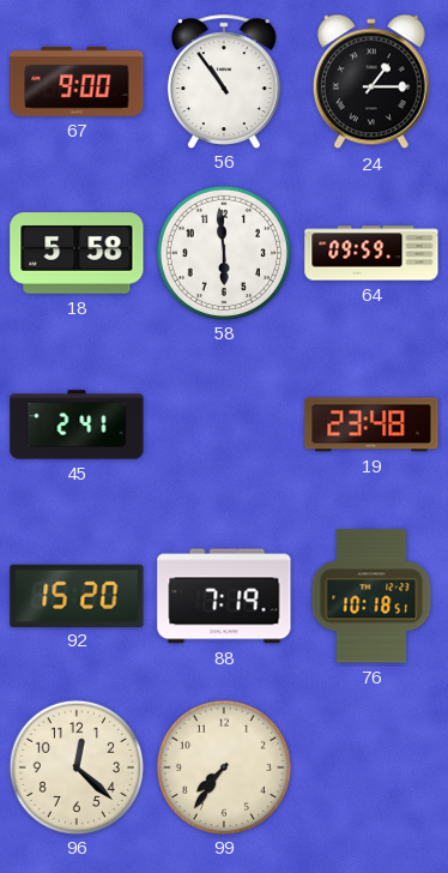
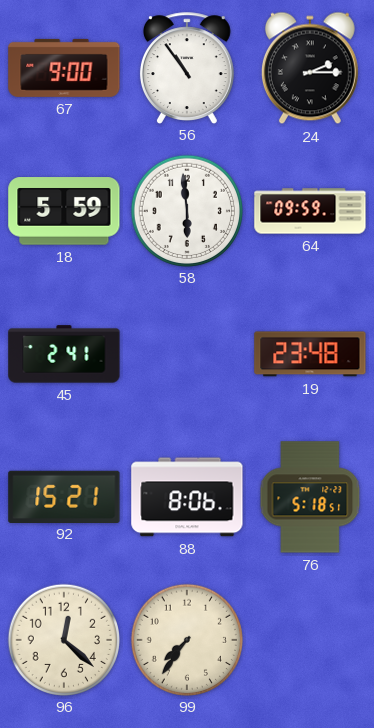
24: 1:15 -> 2:15
18: 5:58 -> 5:59
92: 15:20 -> 15:21
88: 7:19 -> 8:06
76: 10:18 -> 5:18
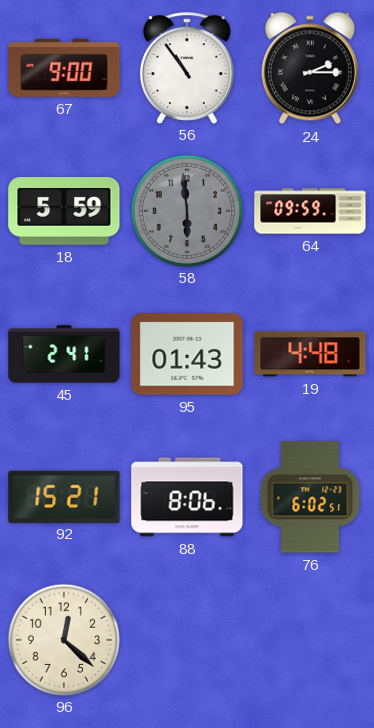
58 dial: white -> grey
95: none -> 01:43
19: 23:48 -> 4:48
76: 5:18 -> 6:02
99: 7:36 -> none
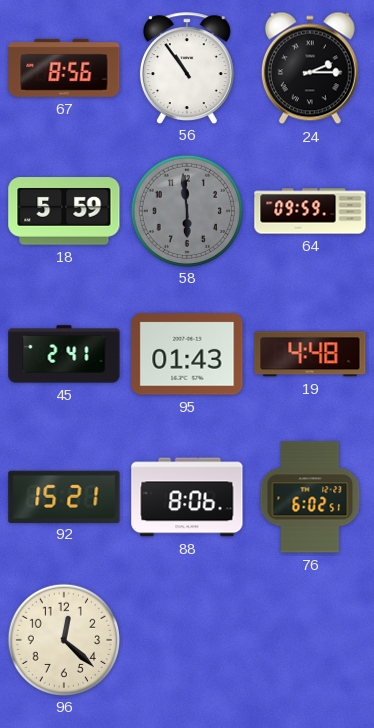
67: 9:00 -> 8:56
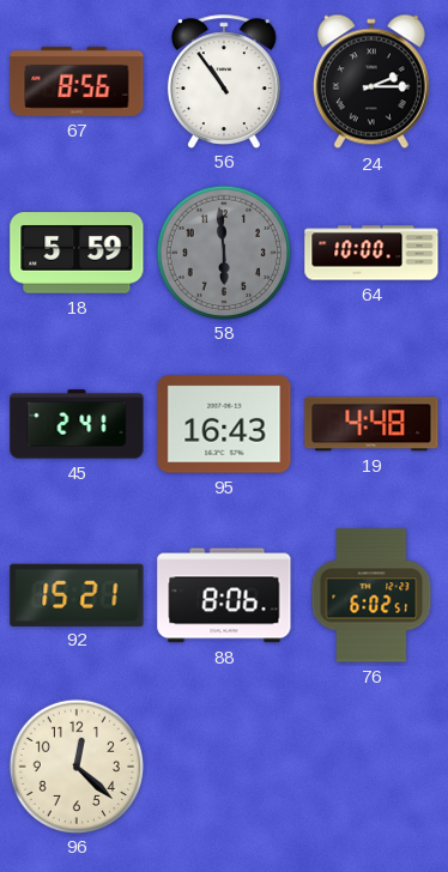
64: 09:59 -> 10:00
95: 01:43 -> 16:43
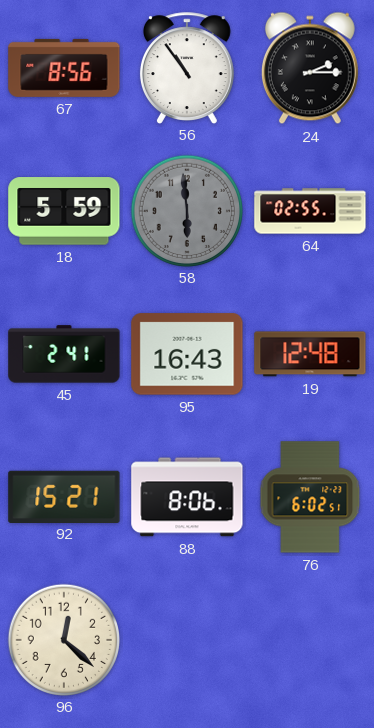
64: 10:00 -> 02:55
19: 4:48 -> 12:48
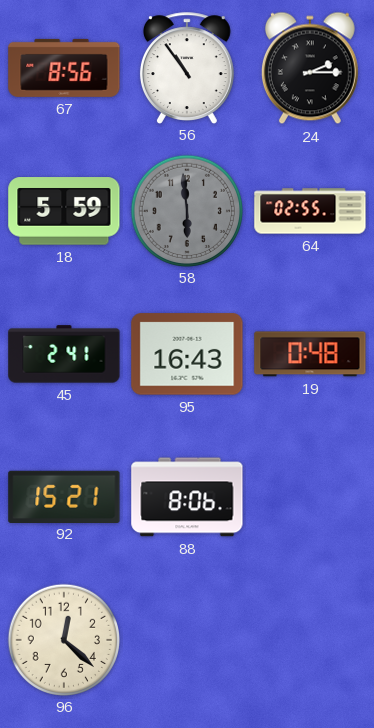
19: 12:48 -> 0:48
76: 6:02 -> none
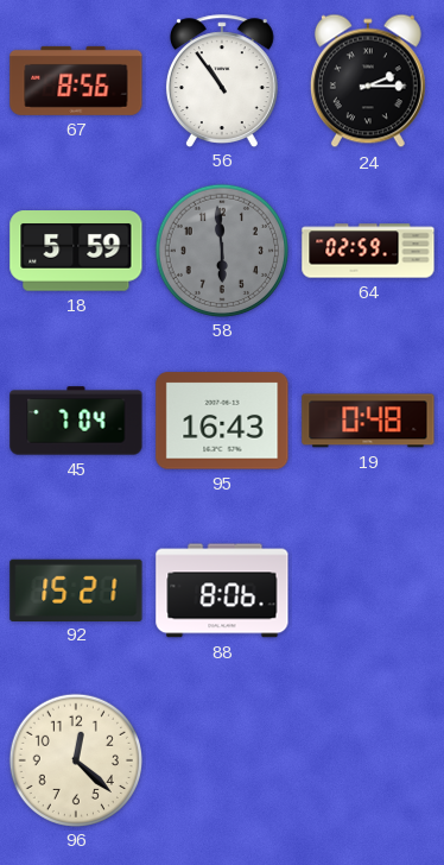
64: 02:55 -> 02:59
45: 2:41 -> 7:04
